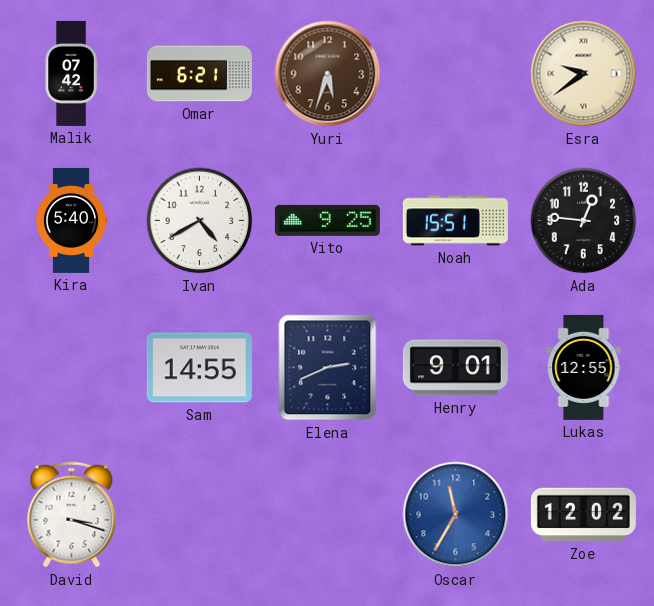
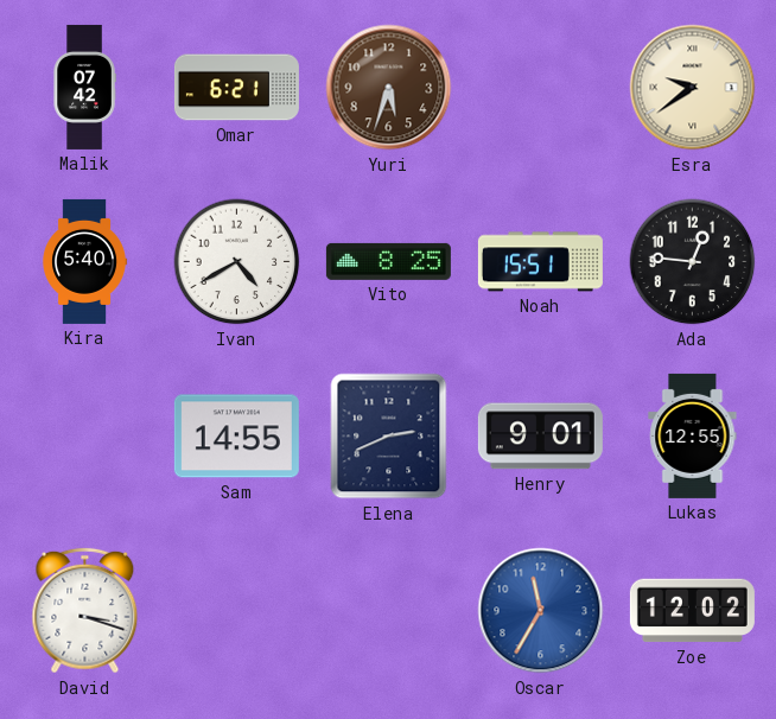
Vito: 9:25 -> 8:25
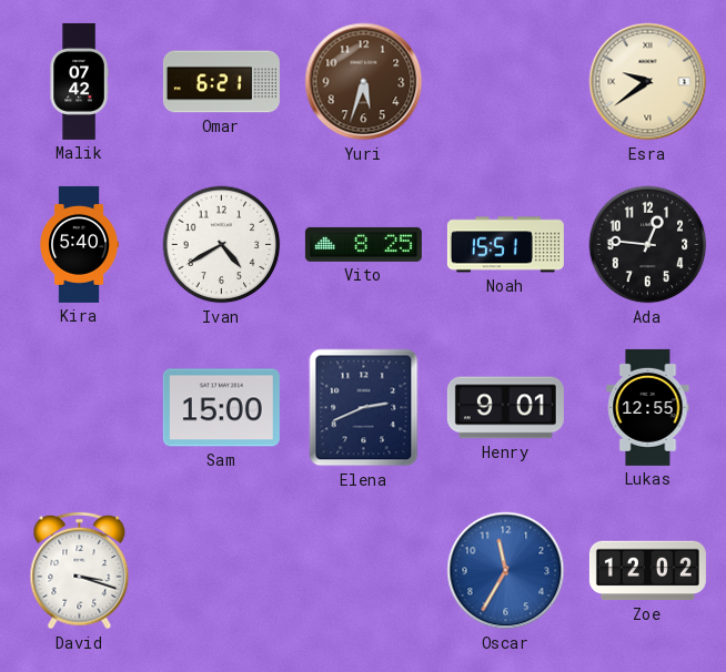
Sam: 14:55 -> 15:00
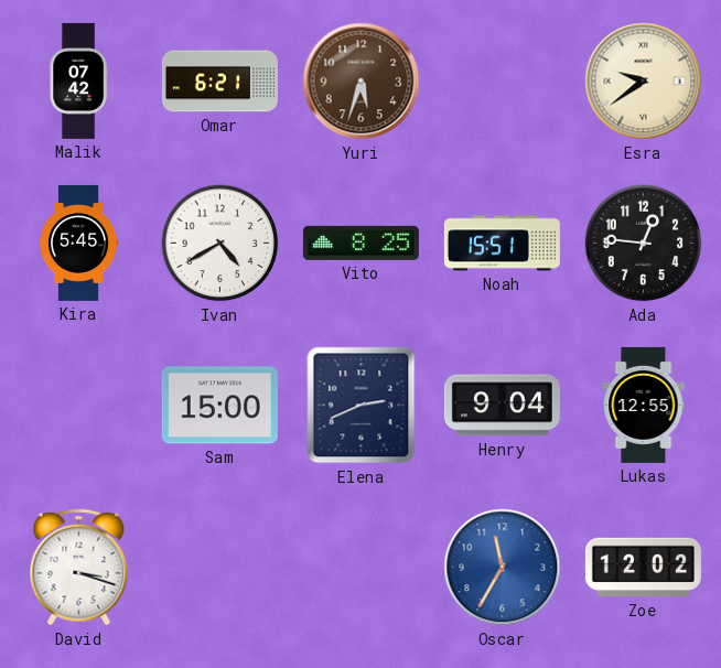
Kira: 5:40 -> 5:45
Henry: 9:01 -> 9:04
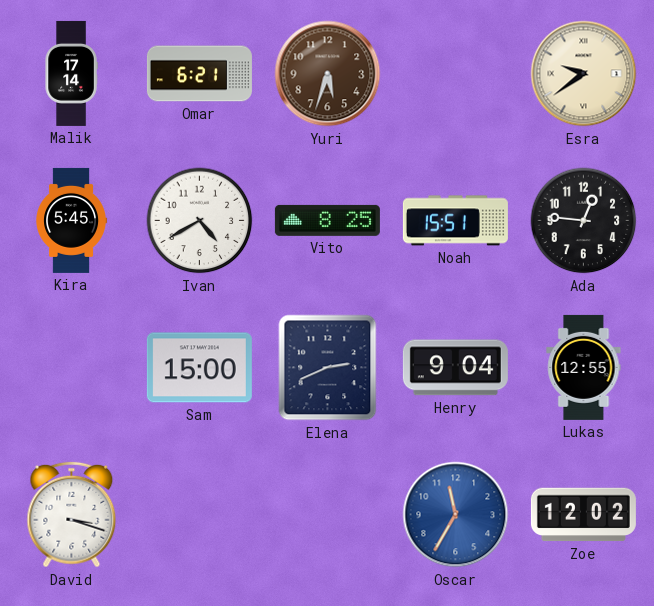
Malik: 07:42 -> 17:14
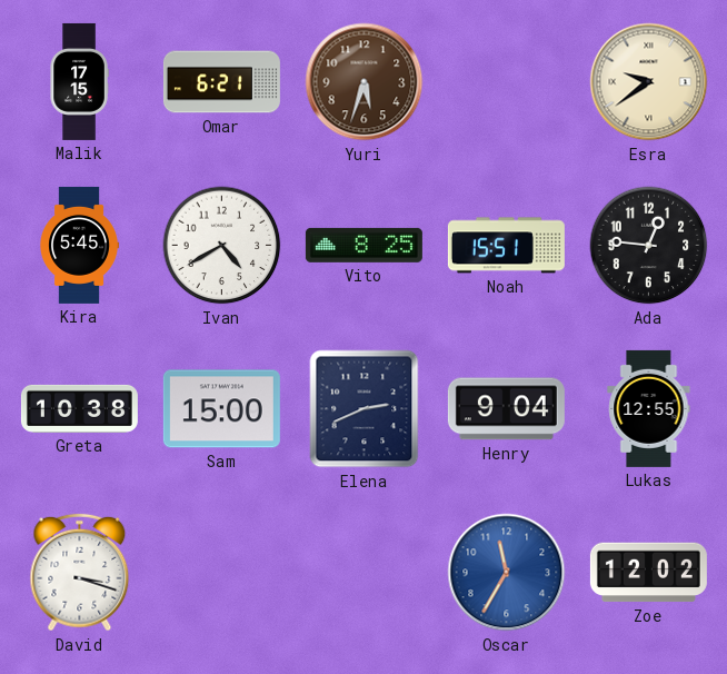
Malik: 17:14 -> 17:15
Greta: none -> 10:38
